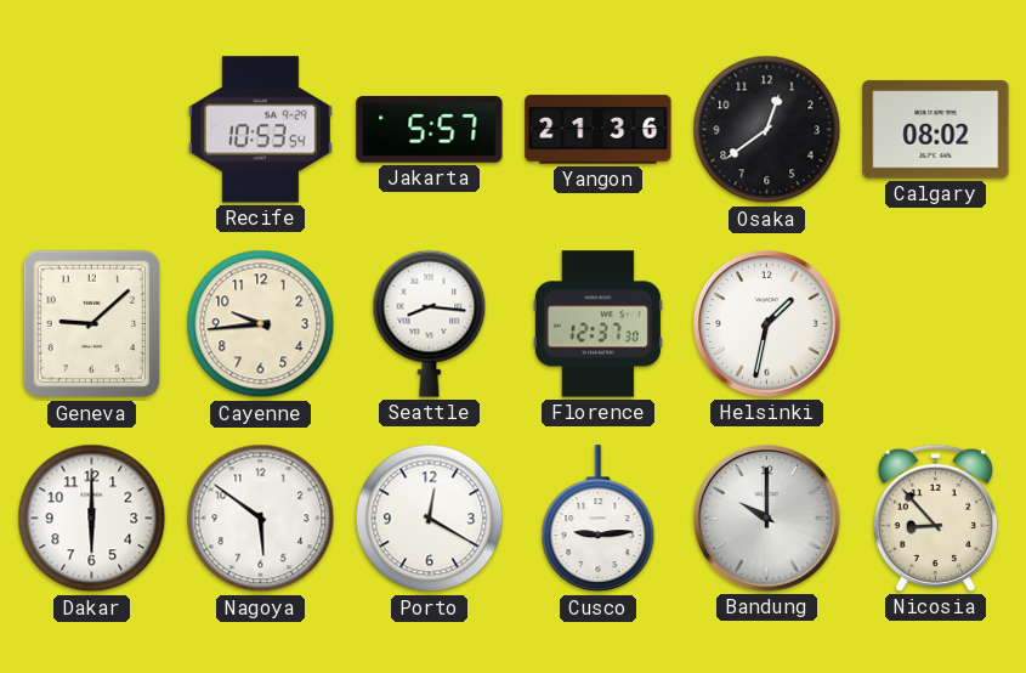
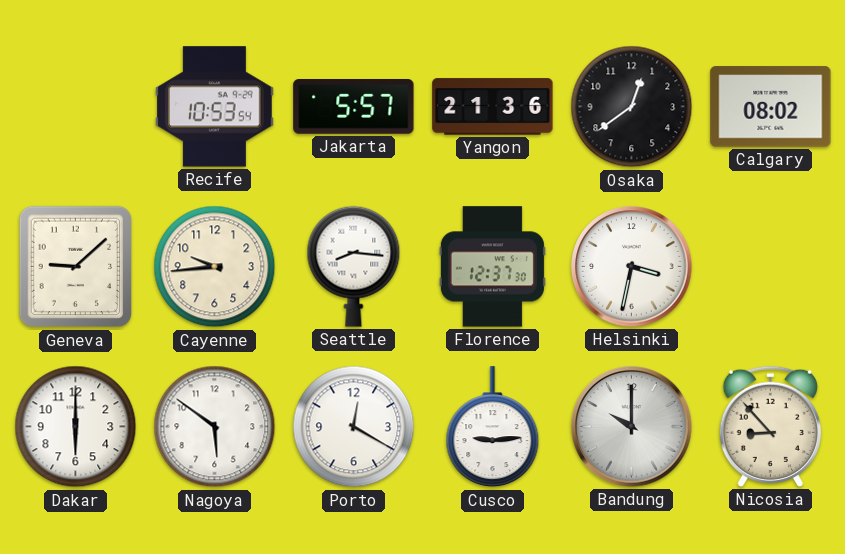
Helsinki: 1:32 -> 3:32
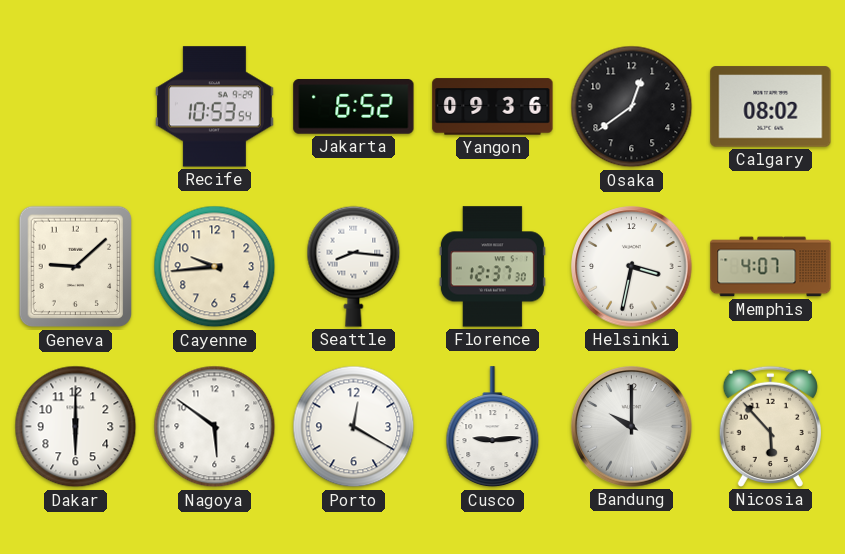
Jakarta: 5:57 -> 6:52
Yangon: 21:36 -> 09:36
Memphis: none -> 4:07
Nicosia: 8:53 -> 5:53
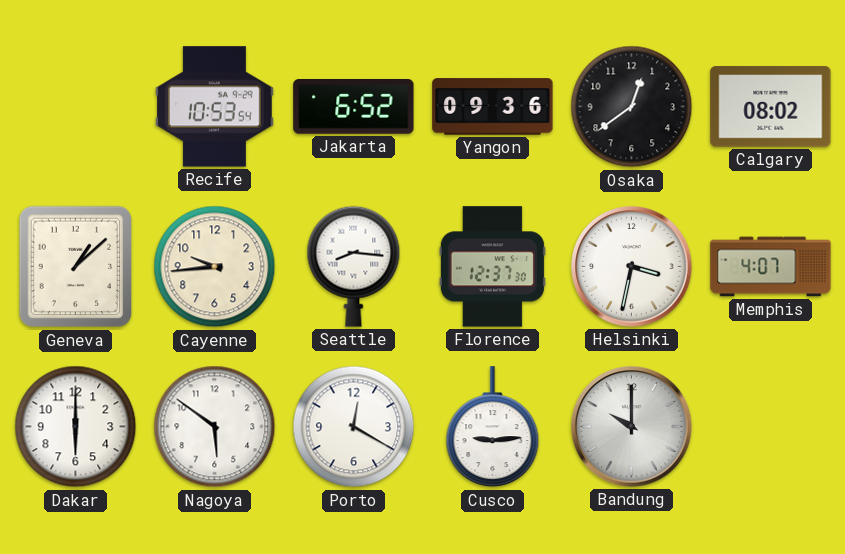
Geneva: 9:08 -> 1:08
Nicosia: 5:53 -> none
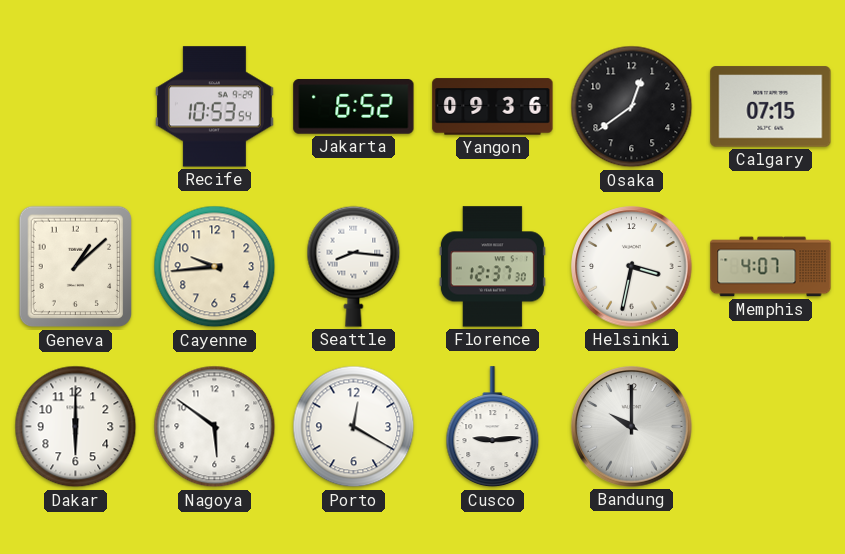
Calgary: 08:02 -> 07:15
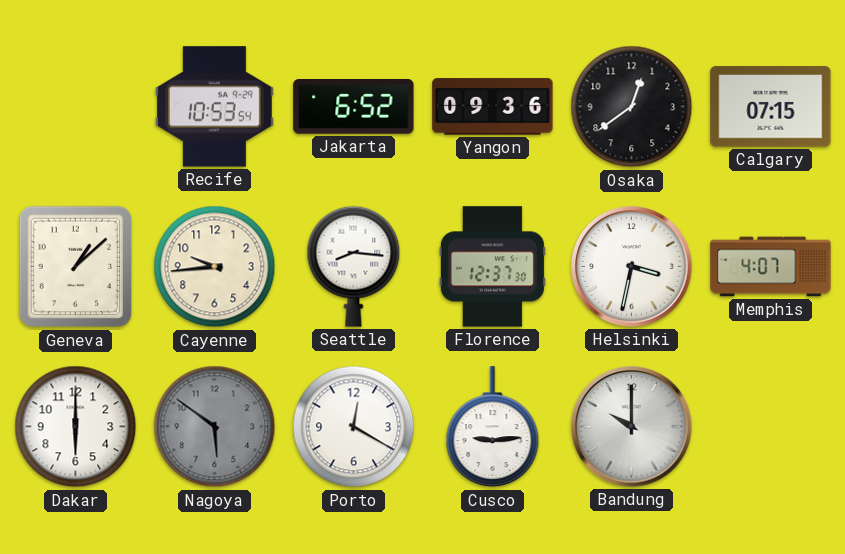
Nagoya dial: white -> grey
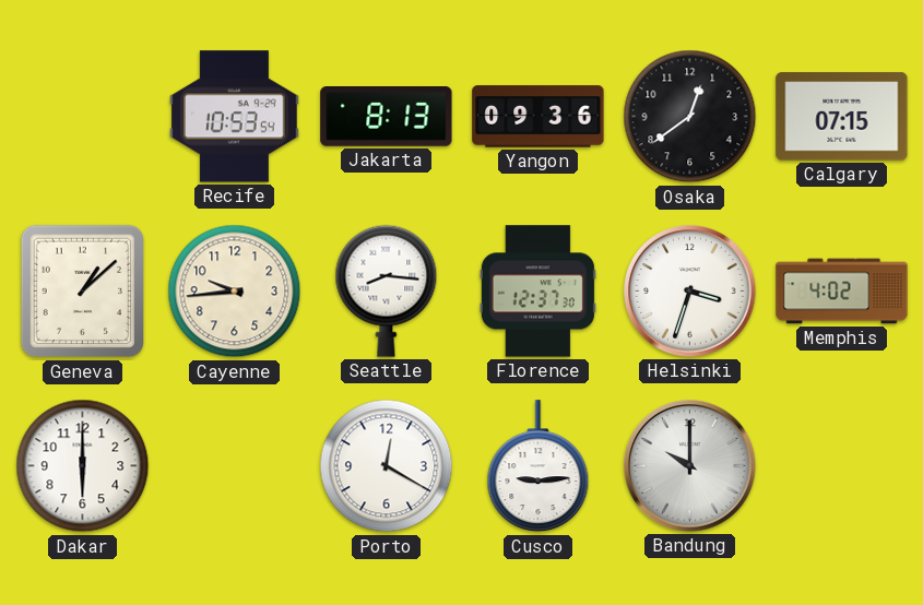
Jakarta: 6:52 -> 8:13
Helsinki: 3:32 -> 3:33
Memphis: 4:07 -> 4:02
Nagoya: 5:51 -> none
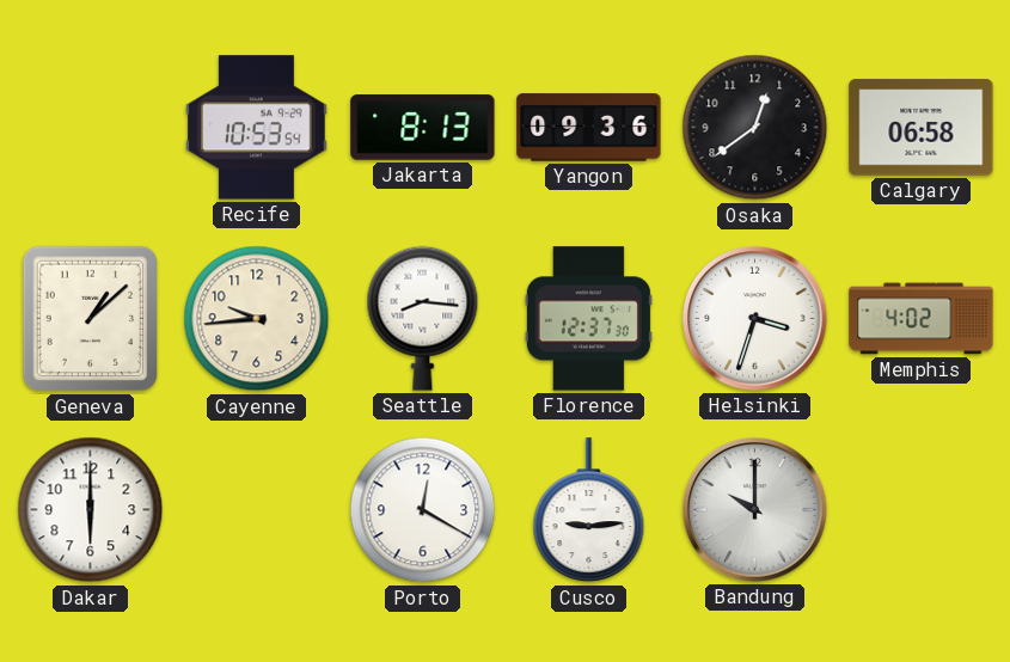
Calgary: 07:15 -> 06:58
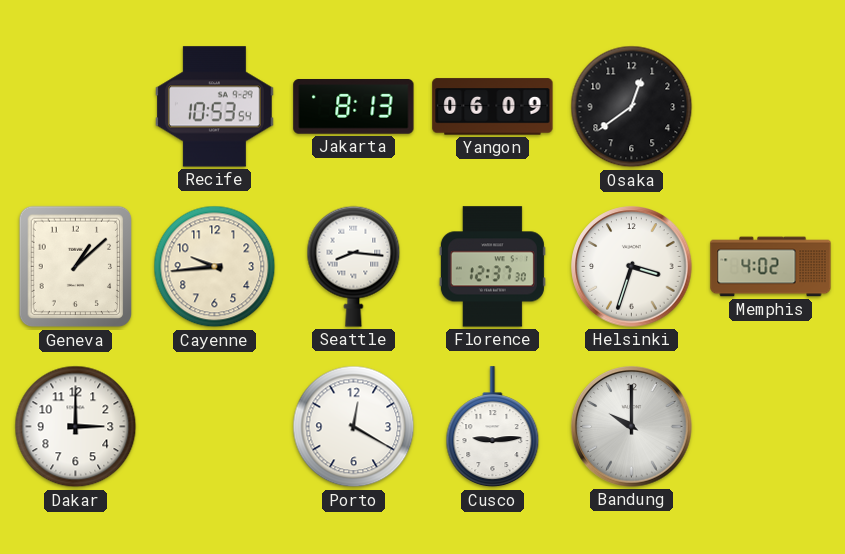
Yangon: 09:36 -> 06:09
Calgary: 06:58 -> none
Dakar: 6:00 -> 3:00
